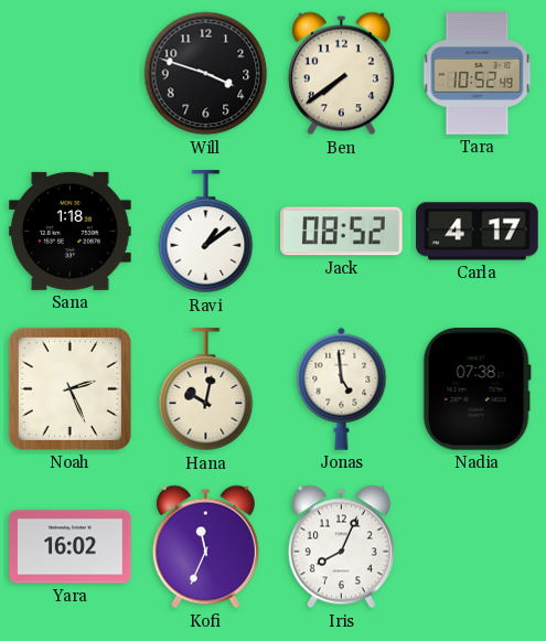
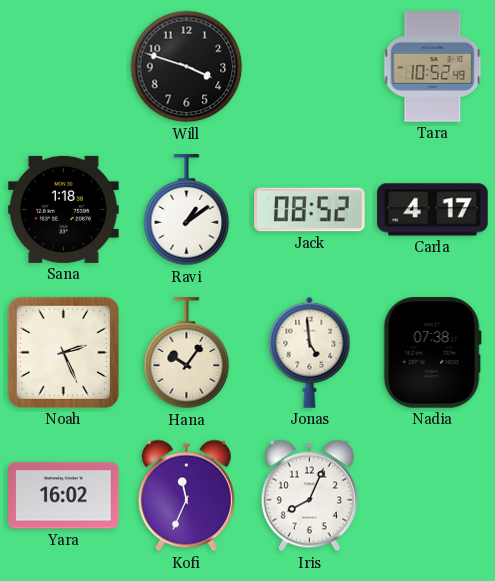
Ben: 7:39 -> none
Hana: 10:02 -> 10:06
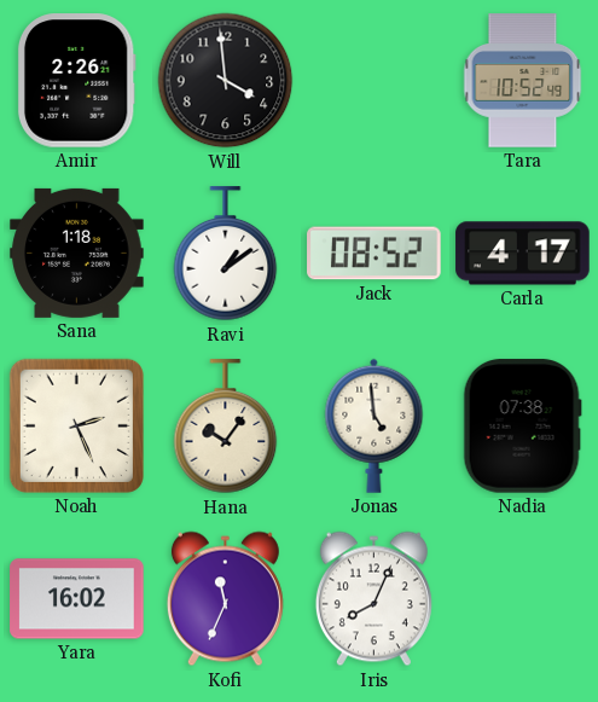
Amir: none -> 2:26
Will: 3:48 -> 3:59
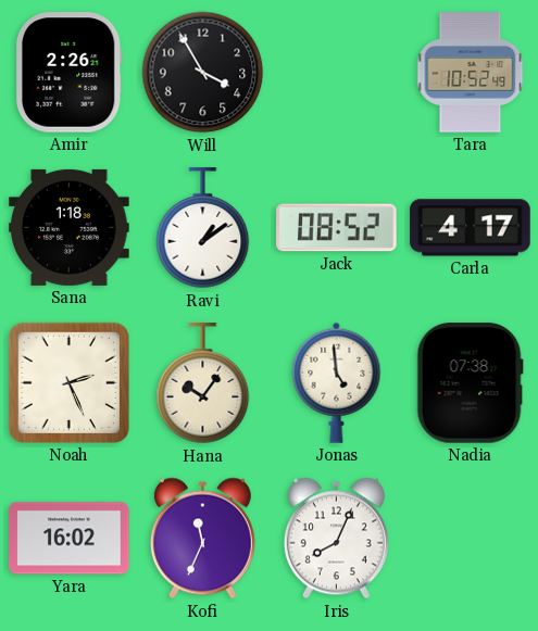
Will: 3:59 -> 3:55
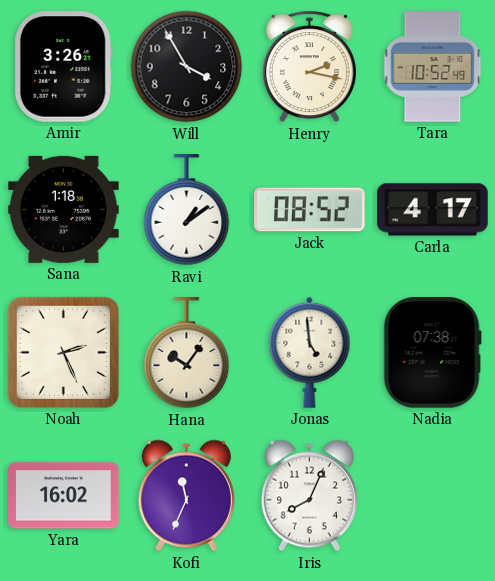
Amir: 2:26 -> 3:26
Henry: none -> 2:17
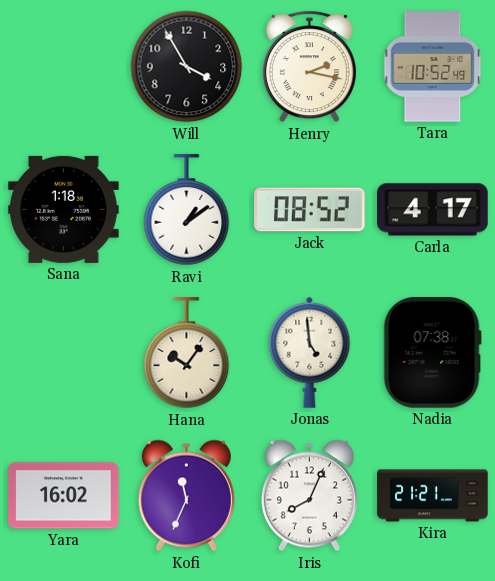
Amir: 3:26 -> none
Noah: 2:26 -> none
Kira: none -> 21:21
